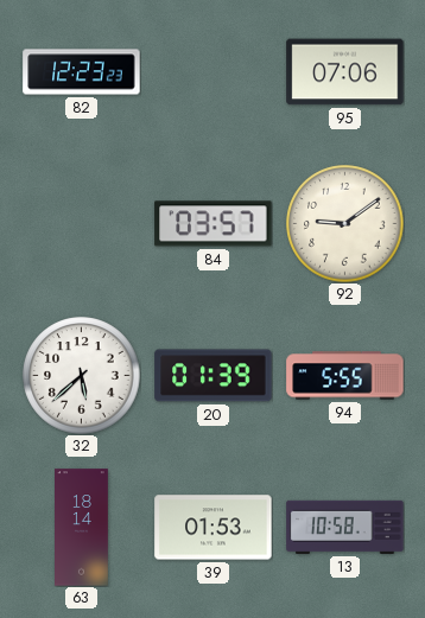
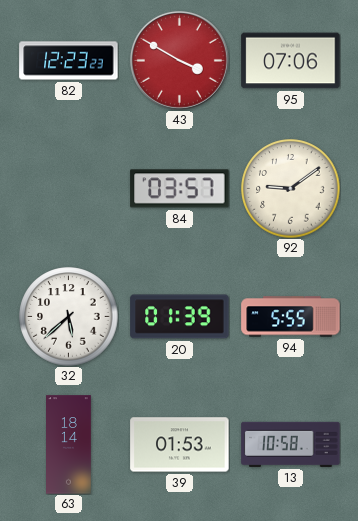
43: none -> 3:50
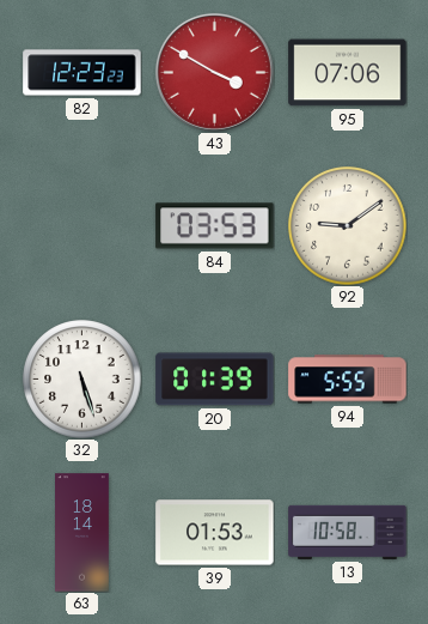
84: 03:57 -> 03:53
32: 5:38 -> 5:27
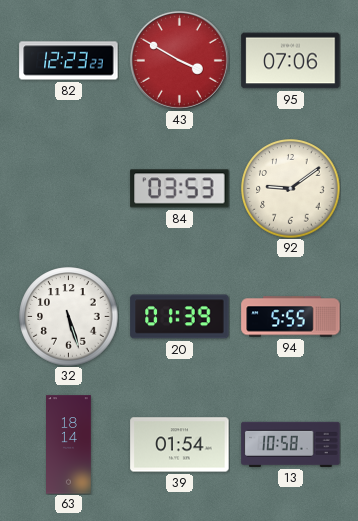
39: 01:53 -> 01:54
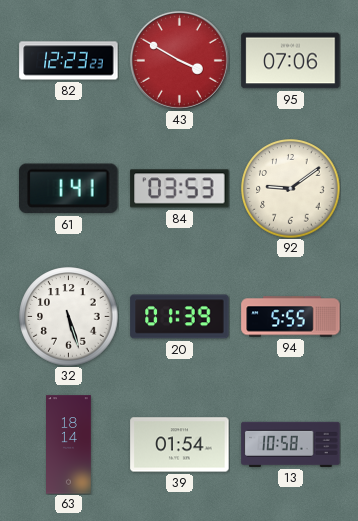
61: none -> 1:41
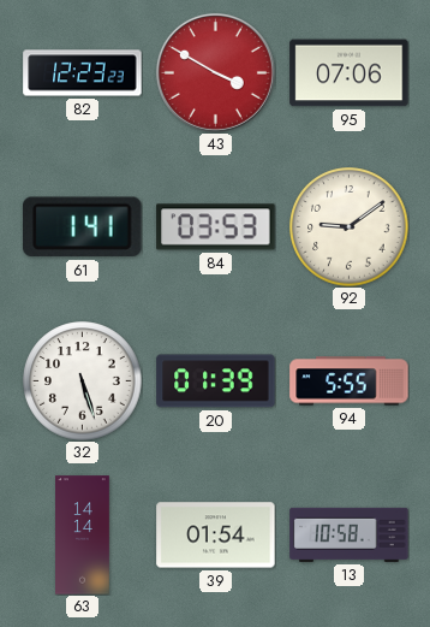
63: 18:14 -> 14:14
